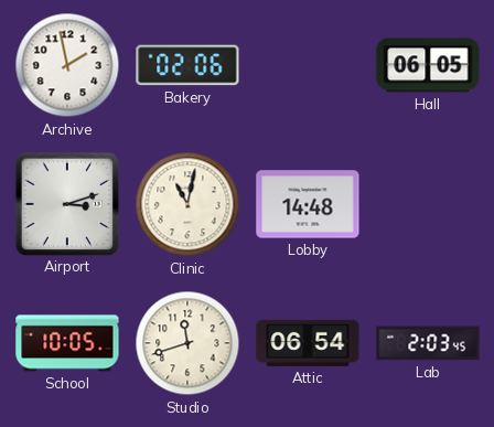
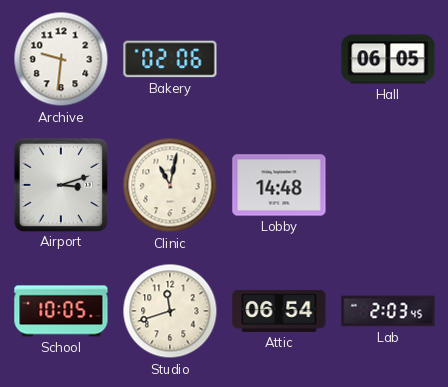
Archive: 1:58 -> 9:31
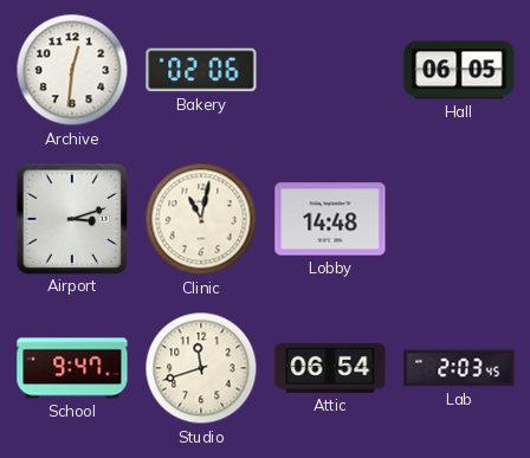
Archive: 9:31 -> 12:31
School: 10:05 -> 9:47
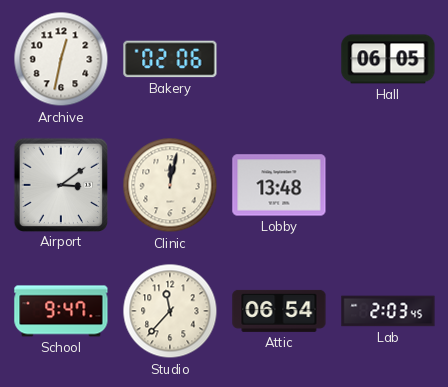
Archive: 12:31 -> 12:32
Airport: 3:12 -> 3:09
Clinic: 11:02 -> 12:02
Lobby: 14:48 -> 13:48
Studio: 11:42 -> 11:37
